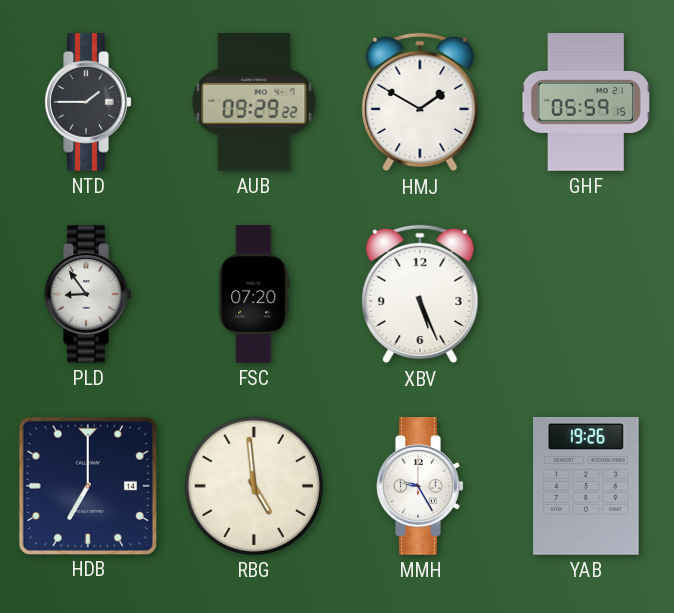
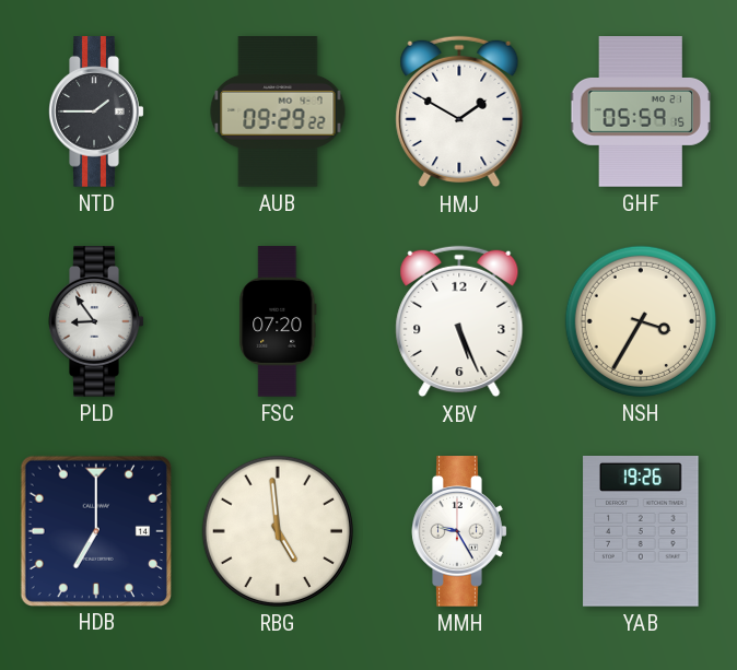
NSH: none -> 3:35
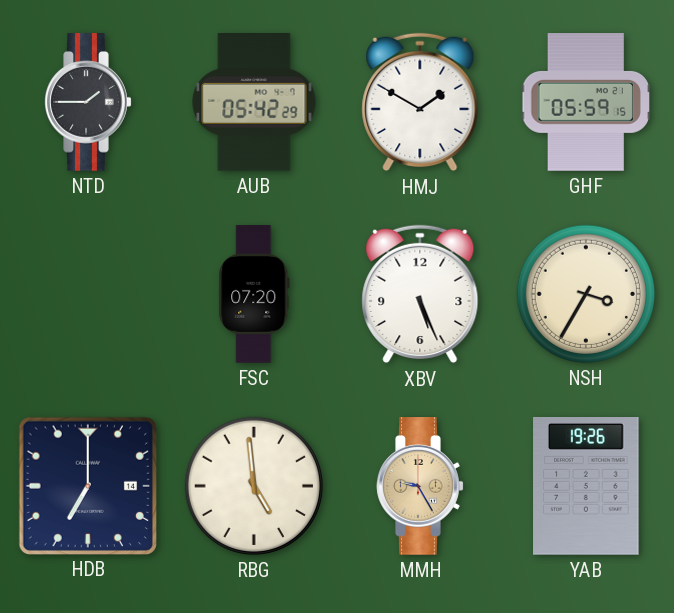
AUB: 09:29 -> 05:42
PLD: 8:54 -> none
MMH dial: white -> champagne
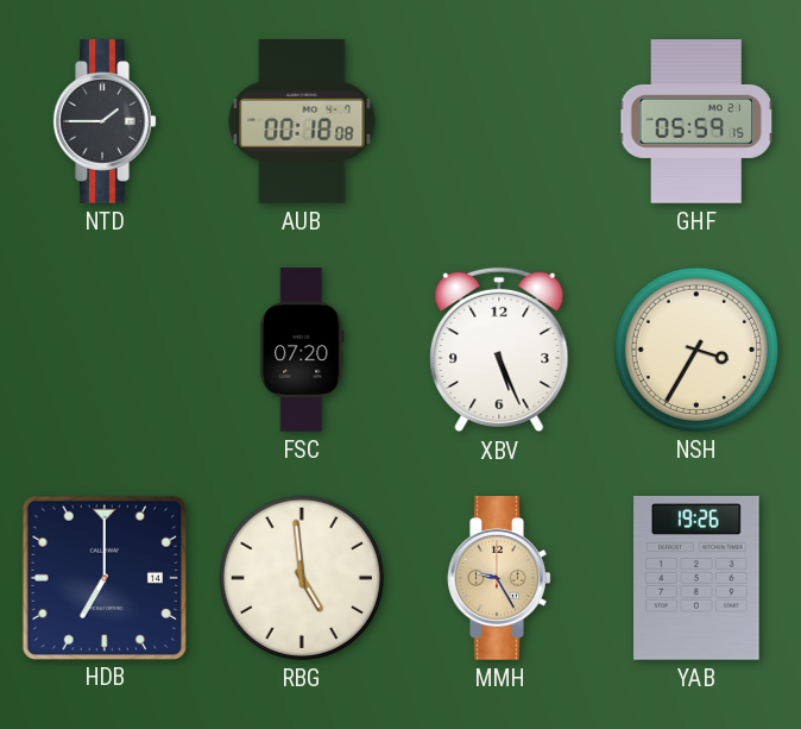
AUB: 05:42 -> 00:18
HMJ: 1:50 -> none
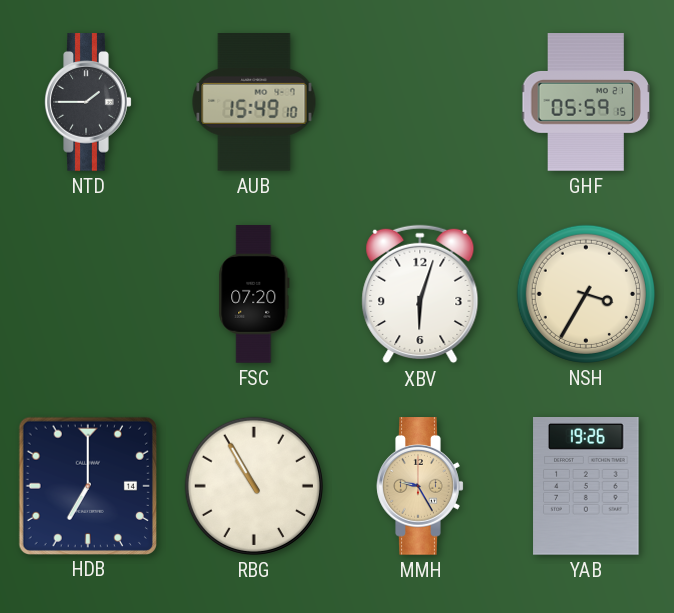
AUB: 00:18 -> 15:49
XBV: 5:26 -> 6:03
RBG: 4:59 -> 10:55
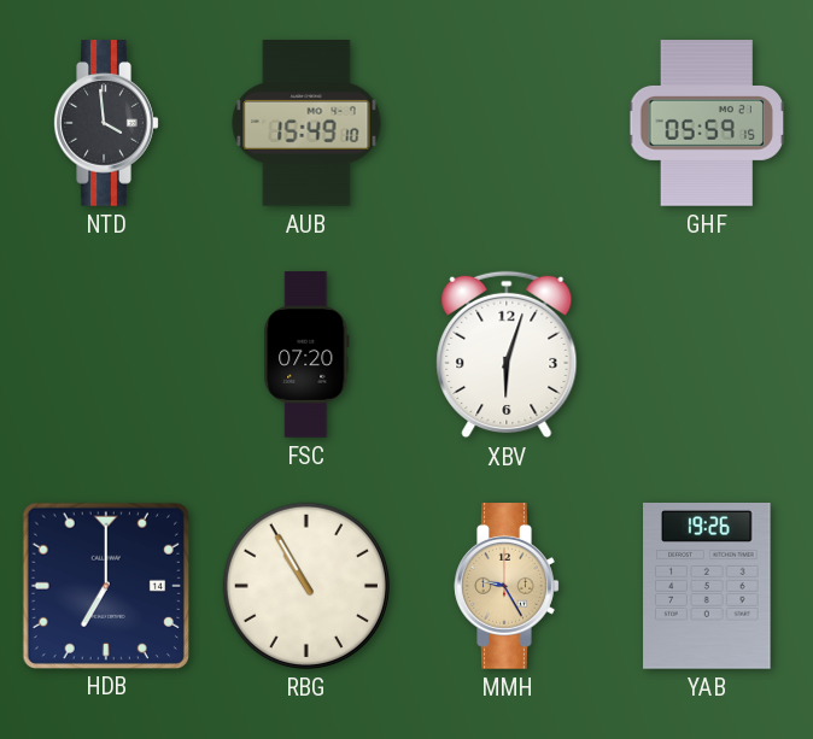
NTD: 1:45 -> 3:59
NSH: 3:35 -> none
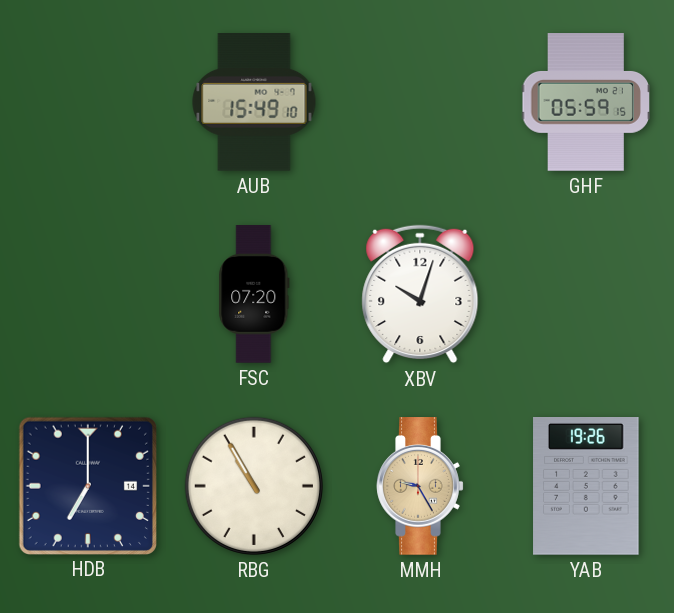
NTD: 3:59 -> none
XBV: 6:03 -> 10:03
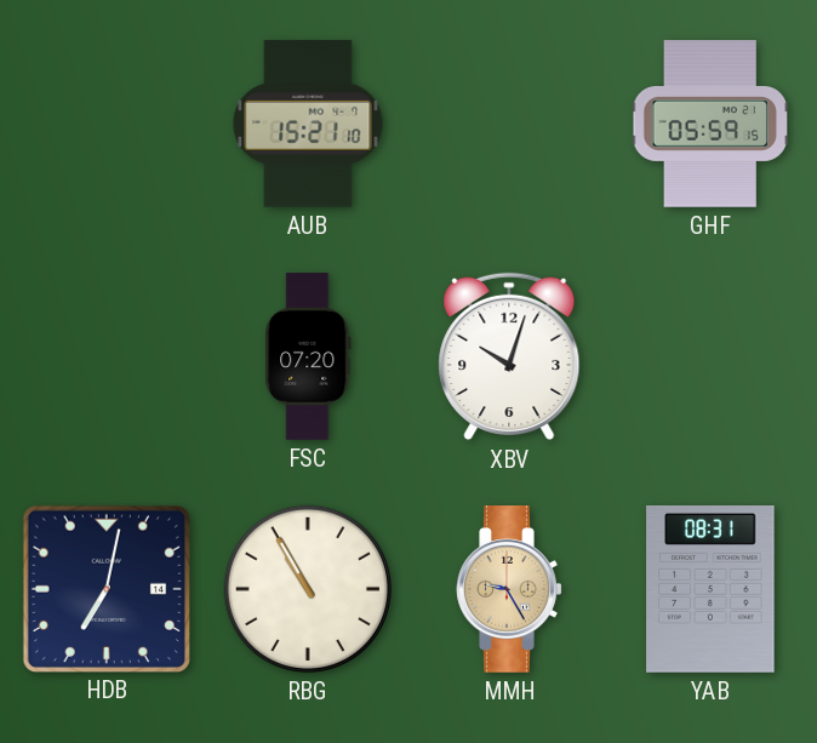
AUB: 15:49 -> 15:21
HDB: 7:00 -> 7:02
YAB: 19:26 -> 08:31
